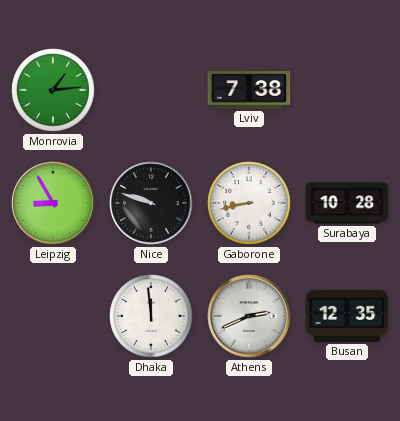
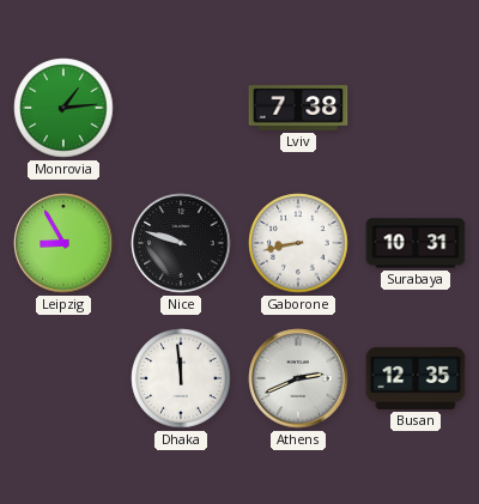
Surabaya: 10:28 -> 10:31
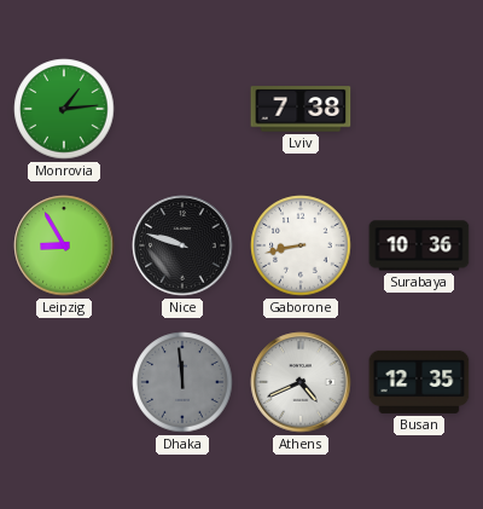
Surabaya: 10:31 -> 10:36
Dhaka dial: white -> grey
Athens: 2:41 -> 4:41
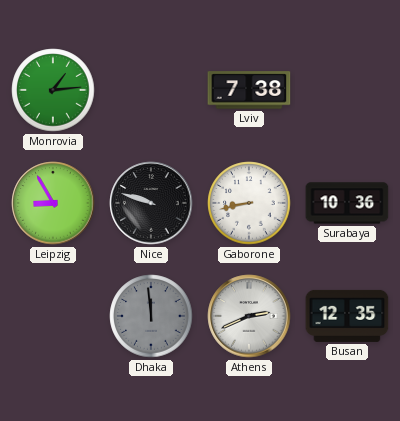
Athens: 4:41 -> 2:41
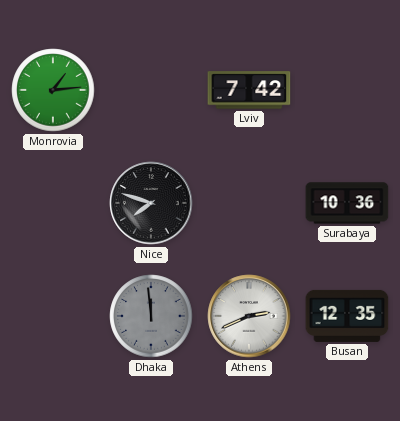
Lviv: 7:38 -> 7:42
Leipzig: 8:55 -> none
Nice: 9:48 -> 7:48
Gaborone: 8:43 -> none
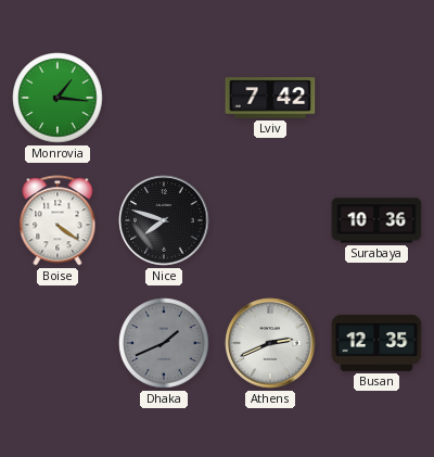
Monrovia: 1:14 -> 1:16
Boise: none -> 4:21
Dhaka: 11:59 -> 1:41
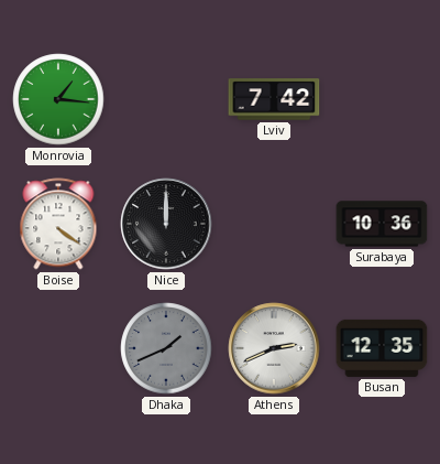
Nice: 7:48 -> 12:00
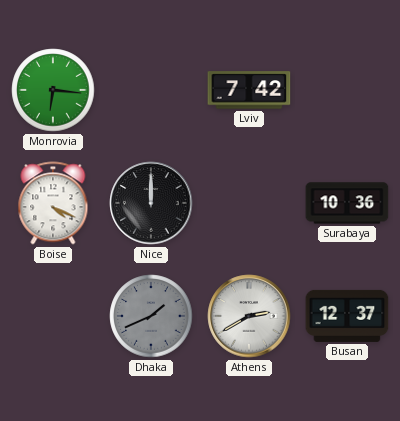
Monrovia: 1:16 -> 6:16
Boise: 4:21 -> 4:19
Athens: 2:41 -> 2:40
Busan: 12:35 -> 12:37
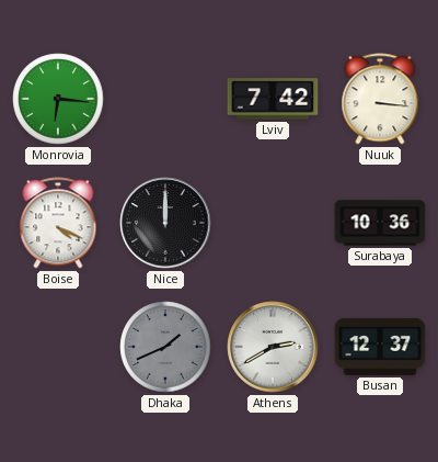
Nuuk: none -> 3:16
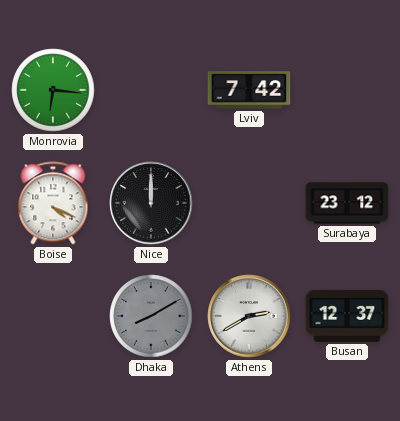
Nuuk: 3:16 -> none
Surabaya: 10:36 -> 23:12
Dhaka: 1:41 -> 8:10
